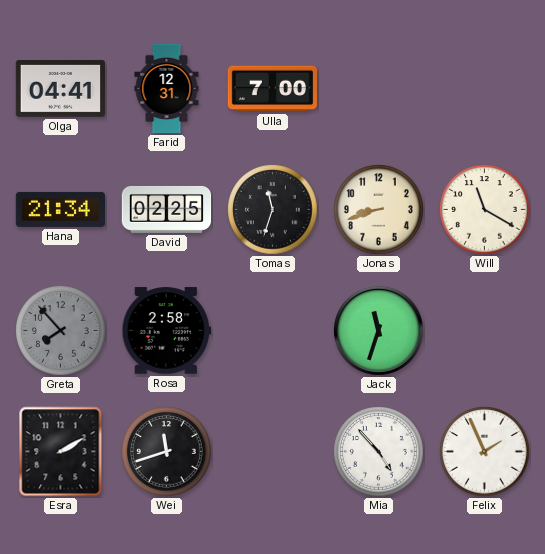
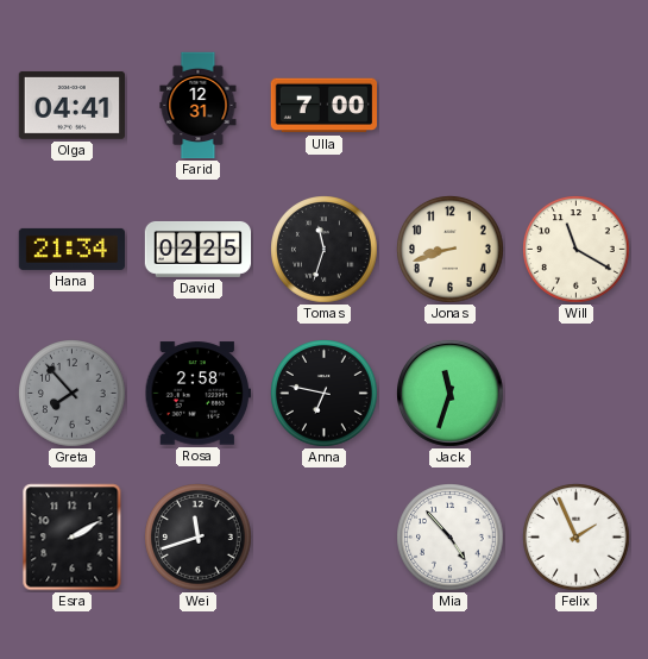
Anna: none -> 6:47
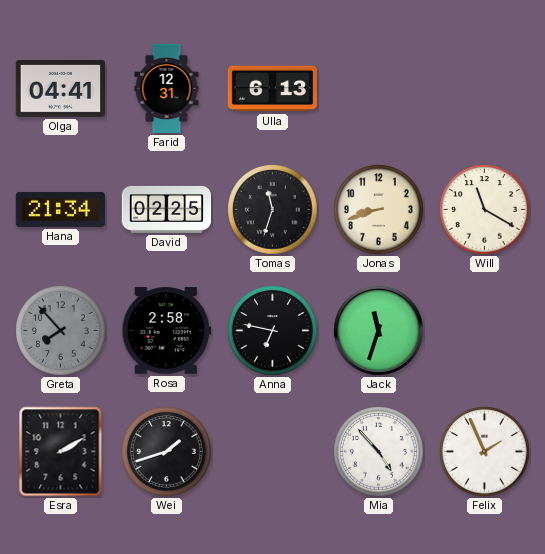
Ulla: 7:00 -> 6:13
Wei: 11:42 -> 1:42
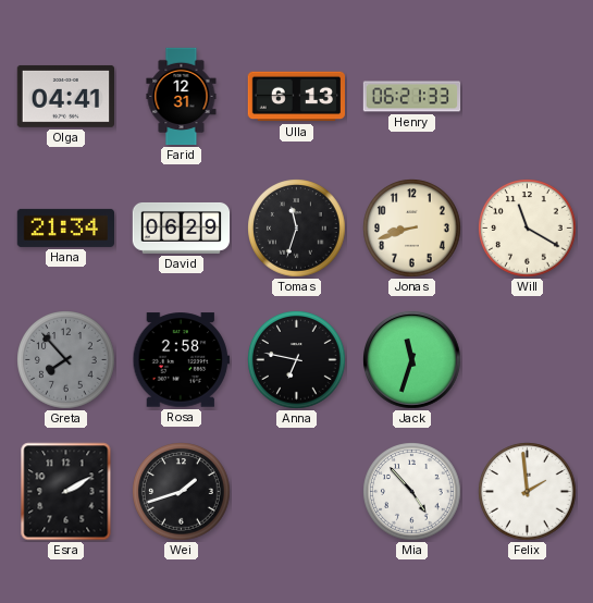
Henry: none -> 06:21
David: 02:25 -> 06:29
Felix: 1:56 -> 1:59
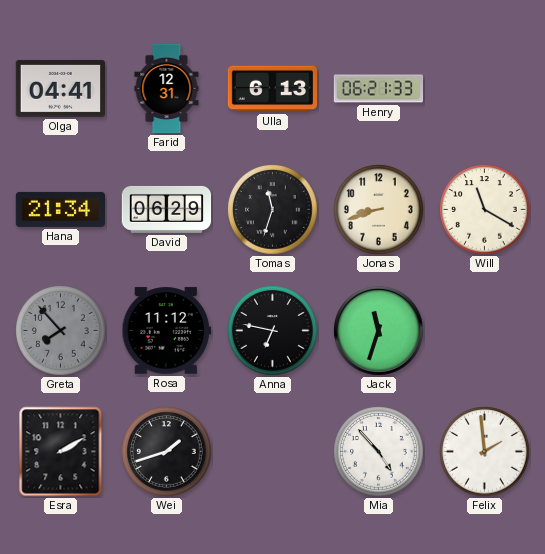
Rosa: 2:58 -> 11:12
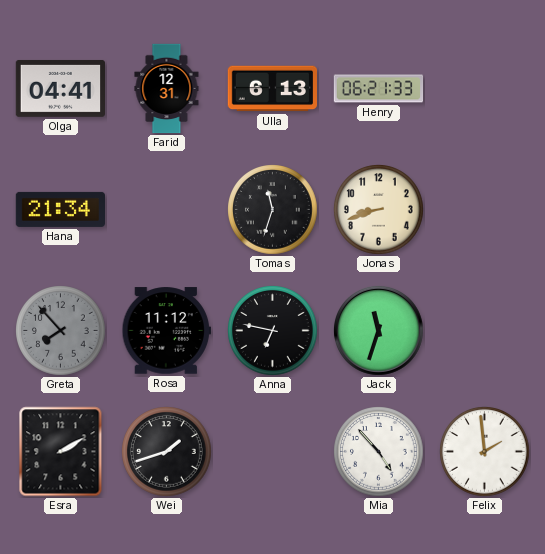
David: 06:29 -> none
Will: 11:20 -> none
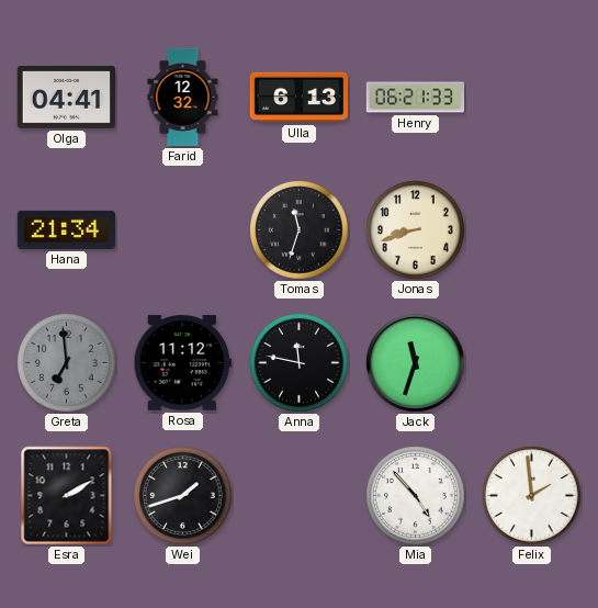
Farid: 12:31 -> 12:32
Greta: 7:53 -> 6:59
Anna: 6:47 -> 11:47
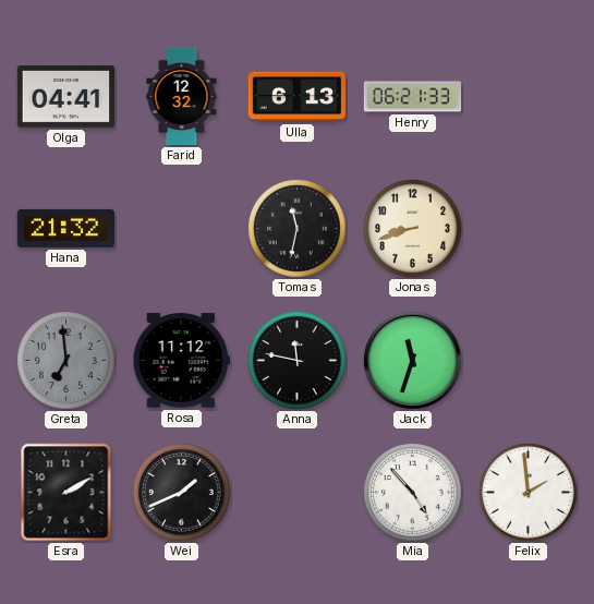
Hana: 21:34 -> 21:32
Tomas: 11:33 -> 11:32
Wei: 1:42 -> 1:41
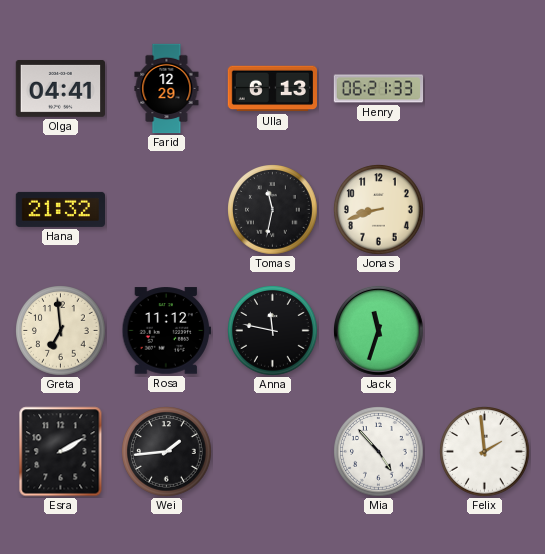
Farid: 12:32 -> 12:29
Greta dial: grey -> cream
Wei: 1:41 -> 1:44
